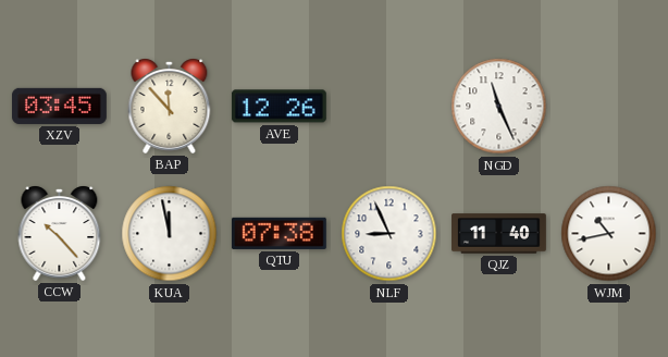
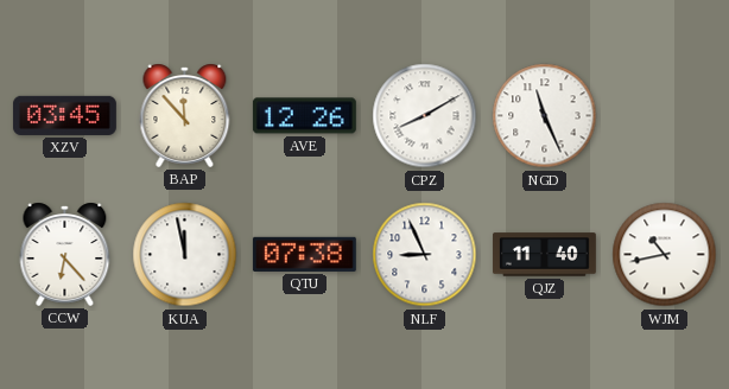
CPZ: none -> 8:10
CCW: 10:23 -> 6:23
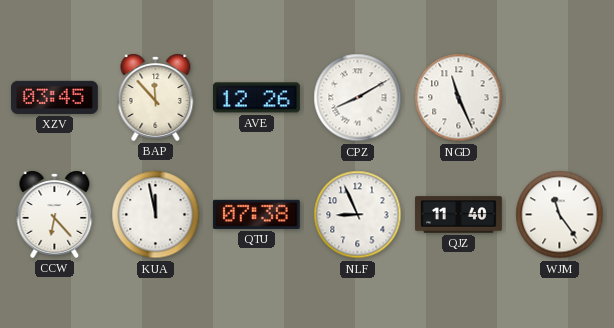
WJM: 10:43 -> 11:24
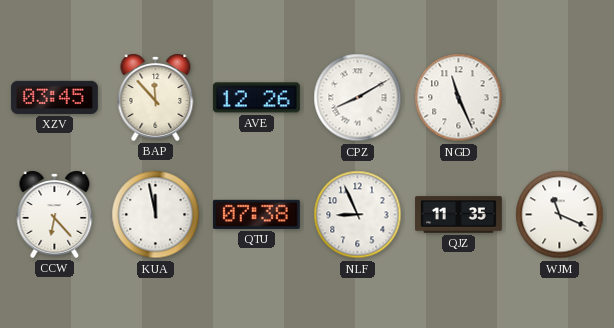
QJZ: 11:40 -> 11:35
WJM: 11:24 -> 11:19
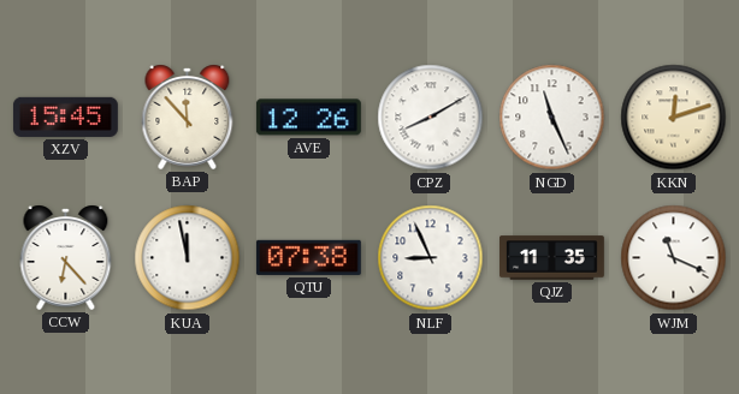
XZV: 03:45 -> 15:45
KKN: none -> 12:12
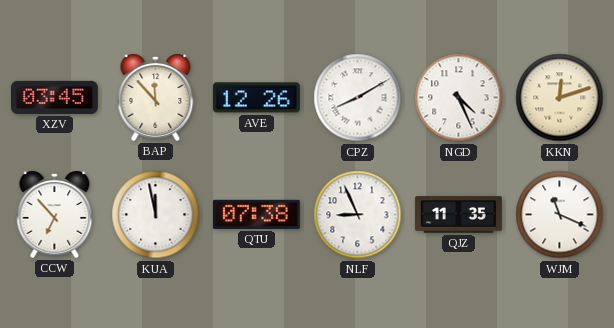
XZV: 15:45 -> 03:45
NGD: 11:26 -> 4:26
CCW: 6:23 -> 6:53
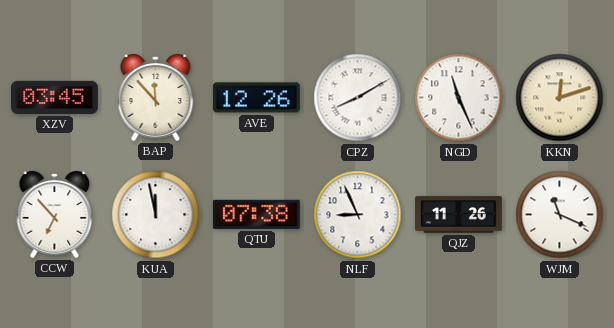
NGD: 4:26 -> 11:26
QJZ: 11:35 -> 11:26
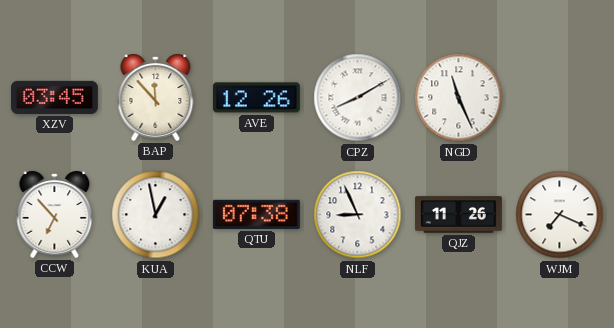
KKN: 12:12 -> none
KUA: 11:58 -> 12:58
WJM: 11:19 -> 7:19
